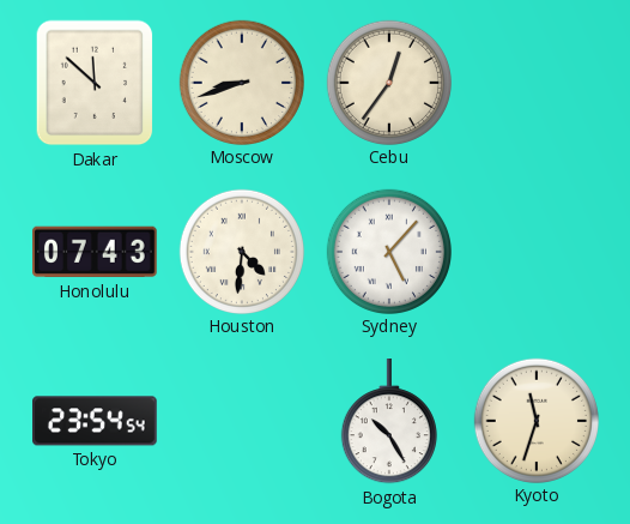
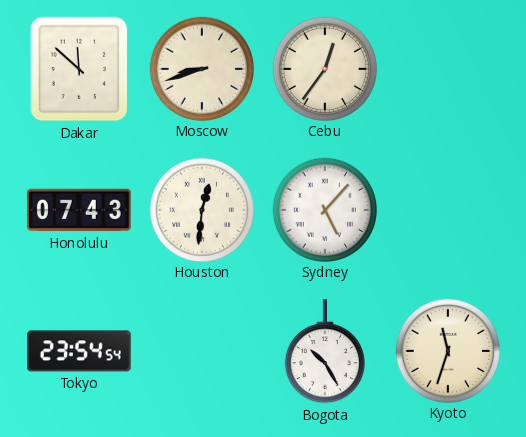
Houston: 4:31 -> 12:31
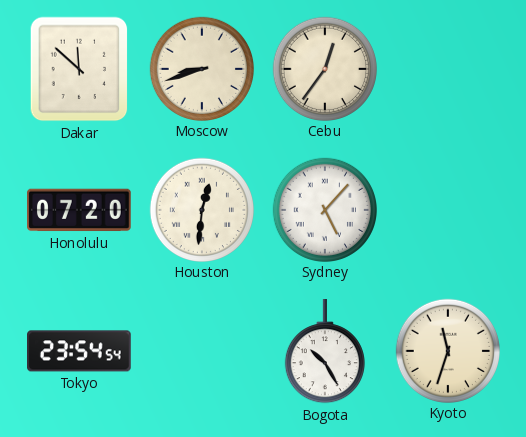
Honolulu: 07:43 -> 07:20
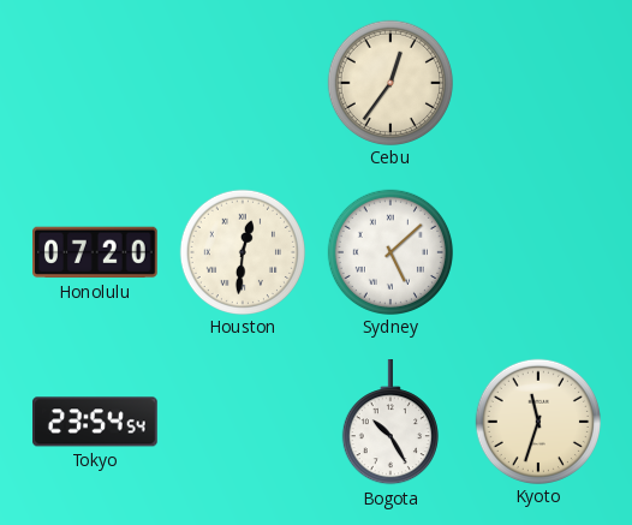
Dakar: 11:52 -> none
Moscow: 8:42 -> none
Sydney: 5:07 -> 5:08
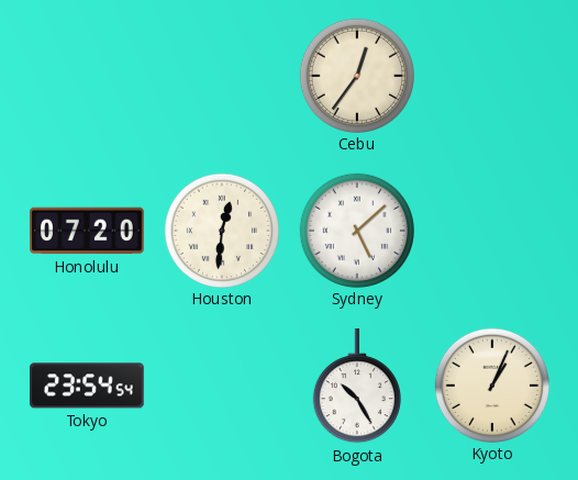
Kyoto: 11:33 -> 1:04
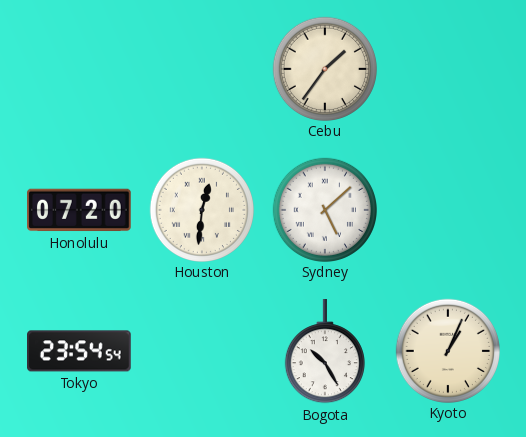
Cebu: 12:36 -> 1:36
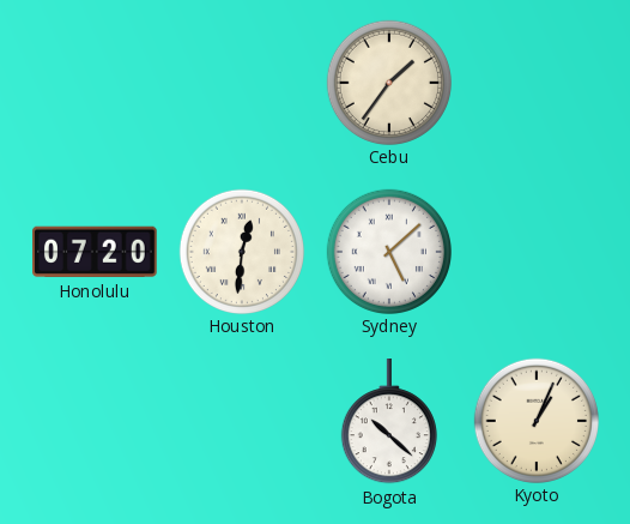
Tokyo: 23:54 -> none
Bogota: 10:25 -> 10:22
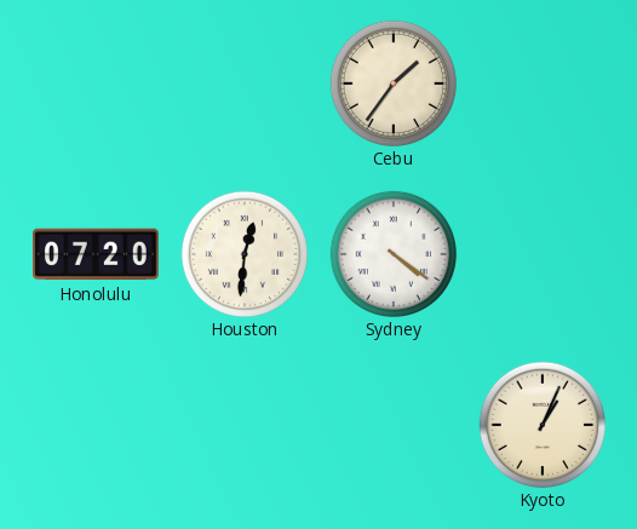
Sydney: 5:08 -> 4:21
Bogota: 10:22 -> none
